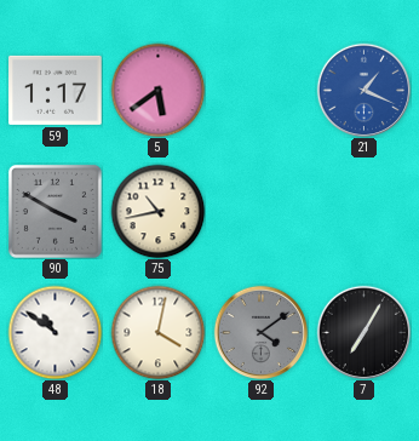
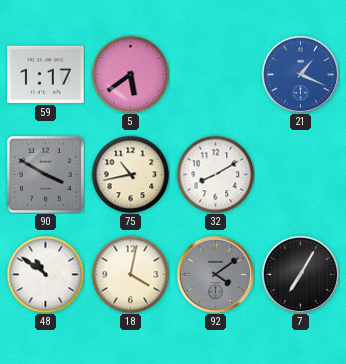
32: none -> 8:10
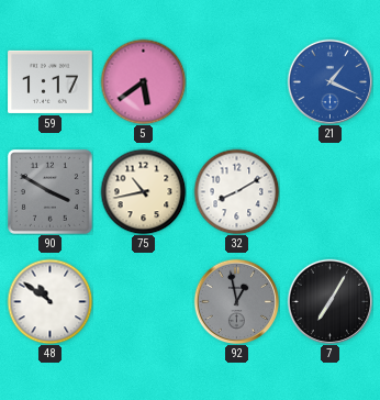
18: 4:02 -> none
92: 4:09 -> 12:58
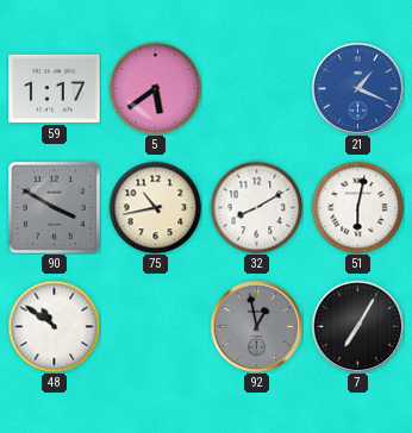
51: none -> 6:02
